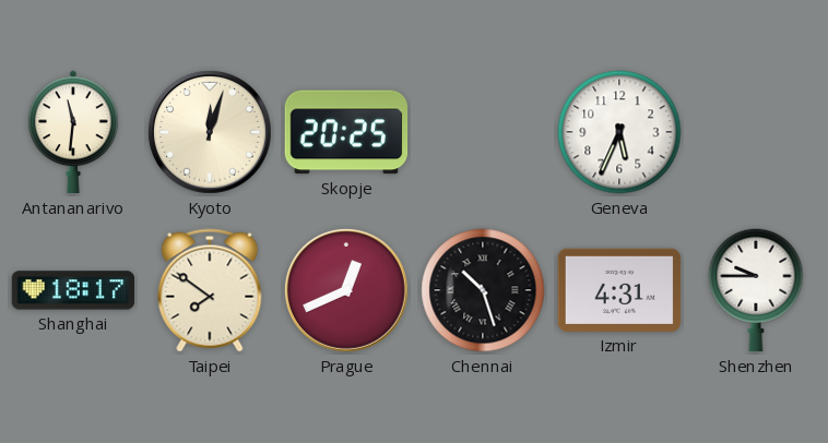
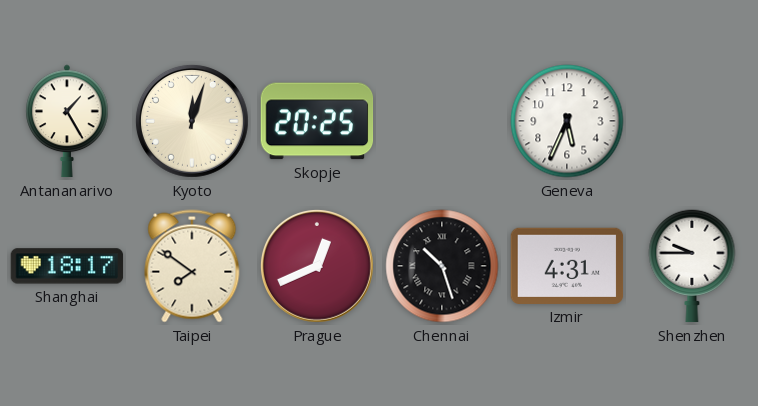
Antananarivo: 11:31 -> 1:25
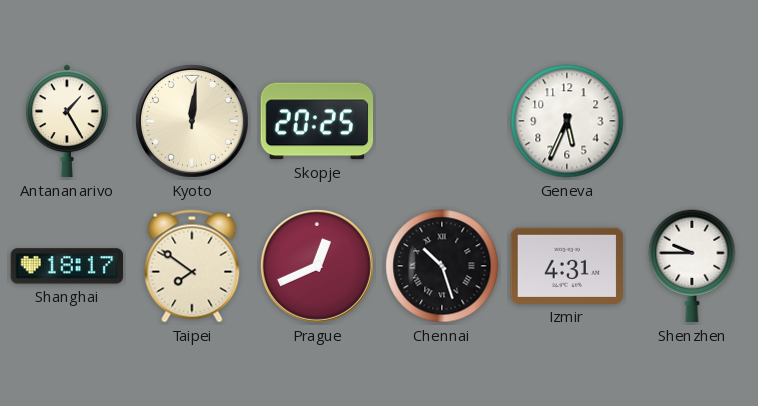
Kyoto: 12:03 -> 12:01
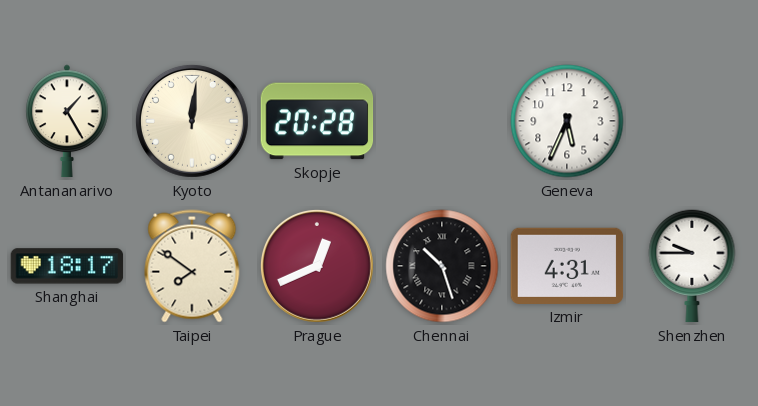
Skopje: 20:25 -> 20:28
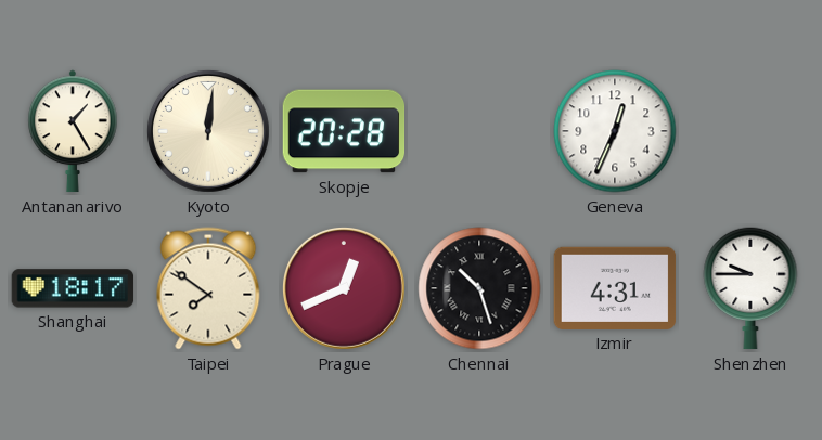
Geneva: 5:34 -> 12:34
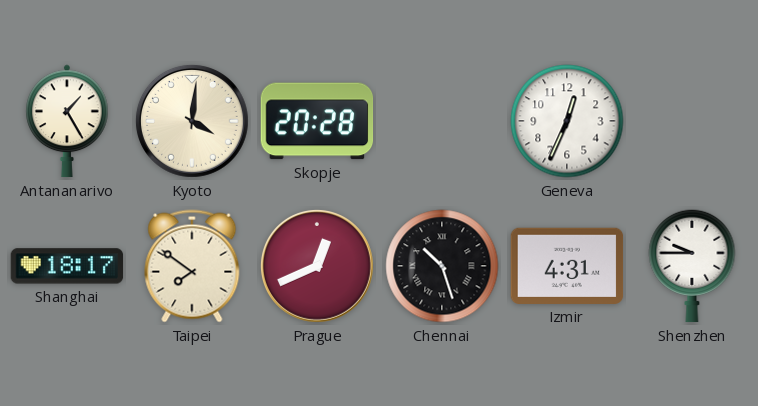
Kyoto: 12:01 -> 4:01
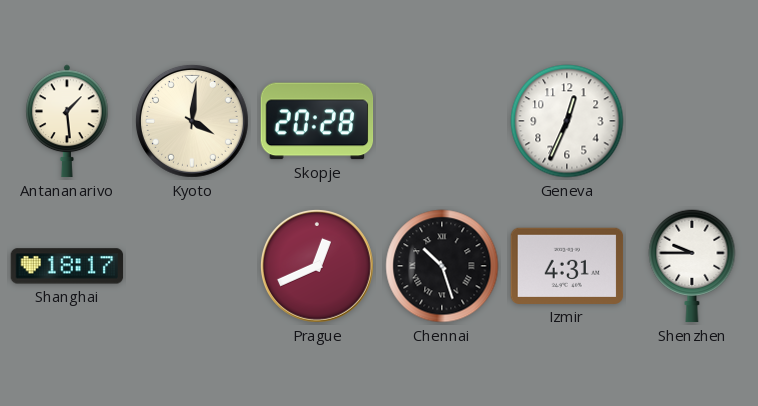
Antananarivo: 1:25 -> 1:29
Taipei: 7:51 -> none
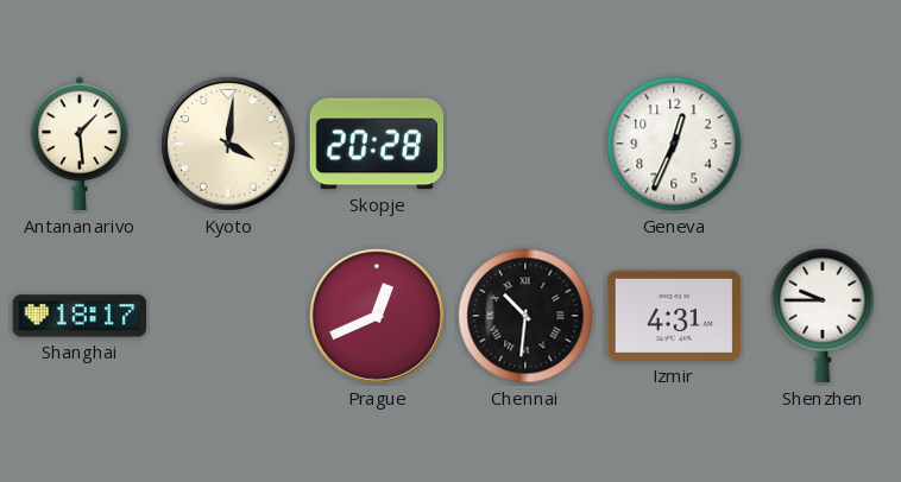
Chennai: 10:27 -> 10:31
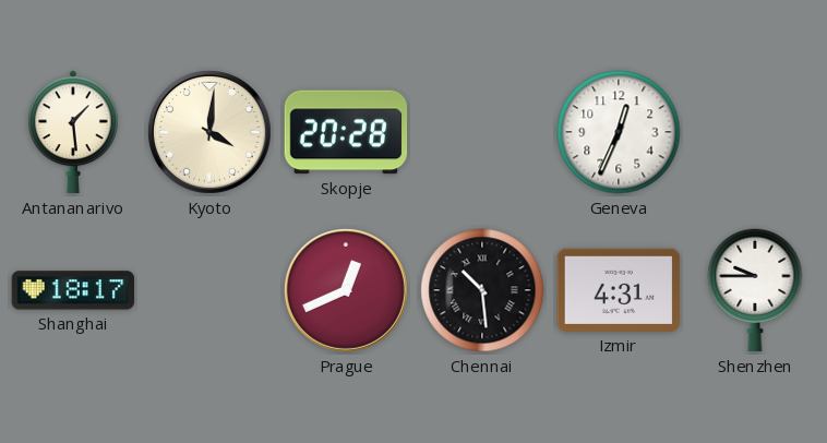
Chennai: 10:31 -> 10:29
